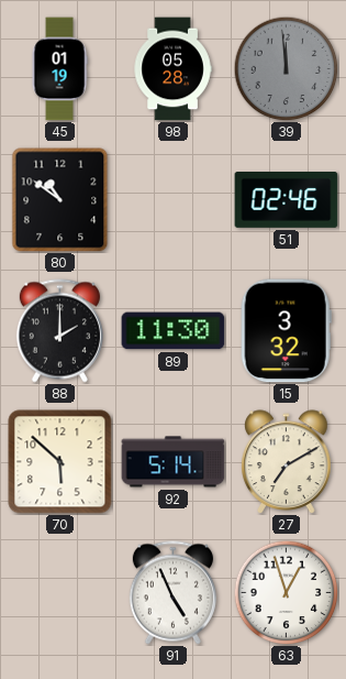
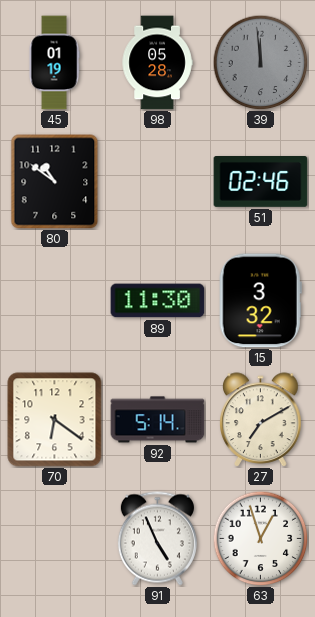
88: 2:00 -> none
70: 5:52 -> 6:21
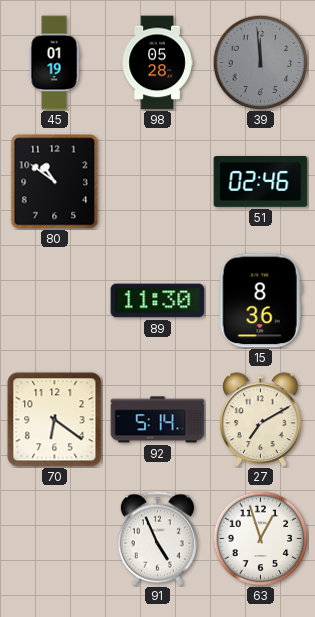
15: 3:32 -> 8:36
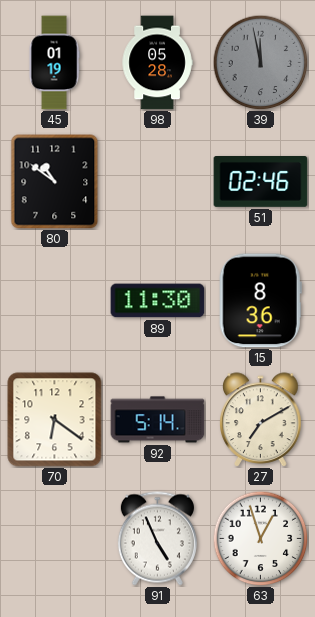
39: 11:59 -> 11:58
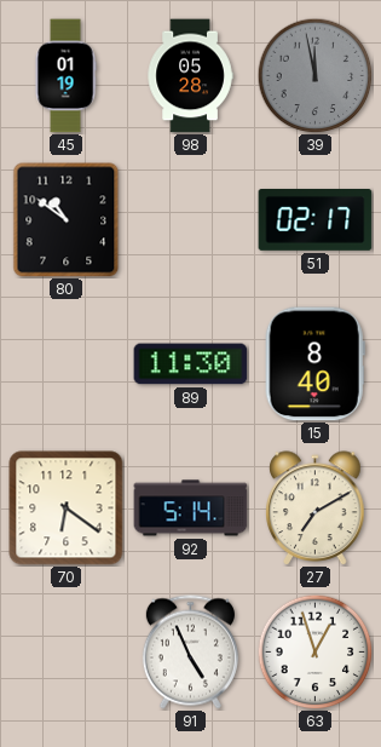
51: 02:46 -> 02:17
15: 8:36 -> 8:40
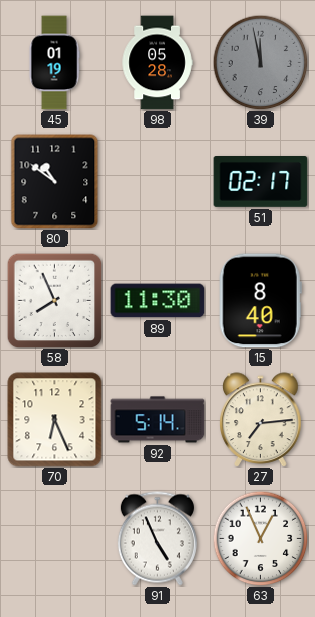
58: none -> 7:56
70: 6:21 -> 6:26
27: 7:10 -> 7:14
63: 12:57 -> 12:56
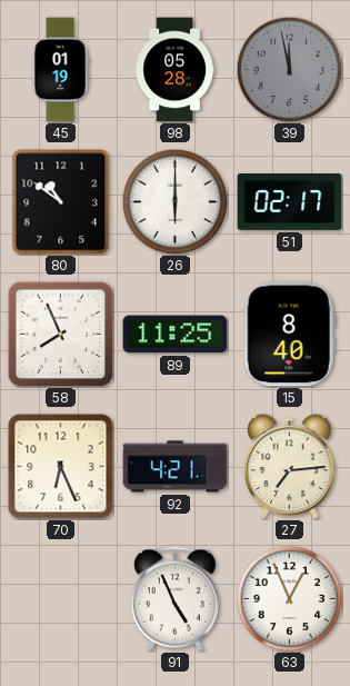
26: none -> 6:00
89: 11:30 -> 11:25
92: 5:14 -> 4:21
